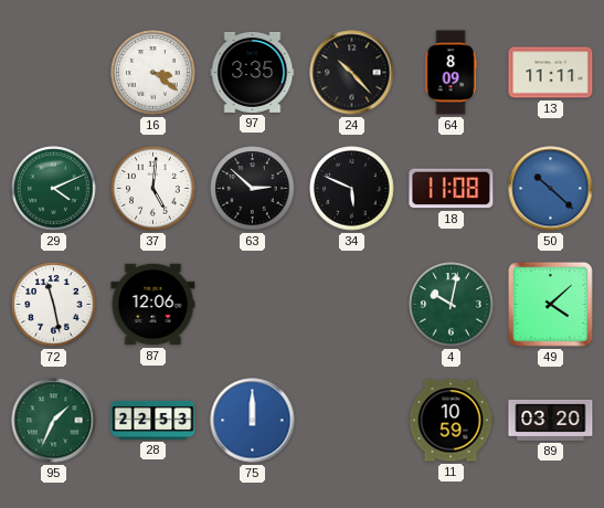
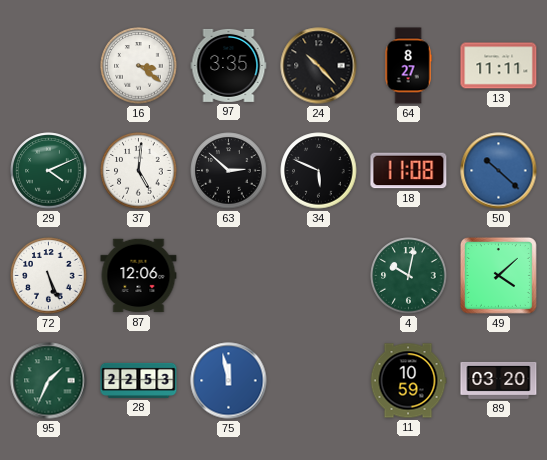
64: 8:09 -> 8:27
72: 11:28 -> 5:26
75: 12:00 -> 11:58
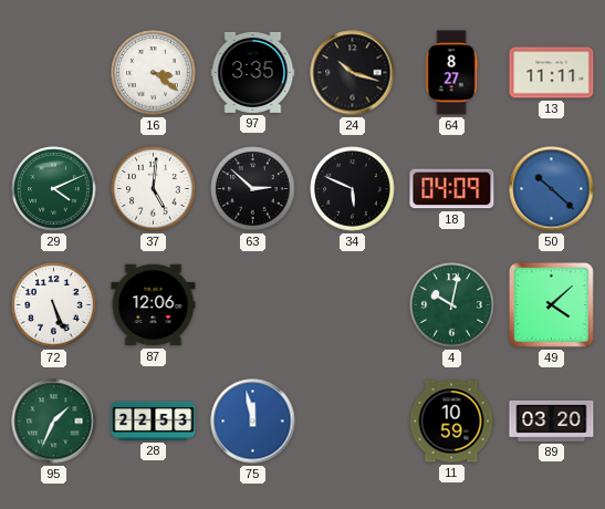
24: 10:23 -> 10:18
18: 11:08 -> 04:09
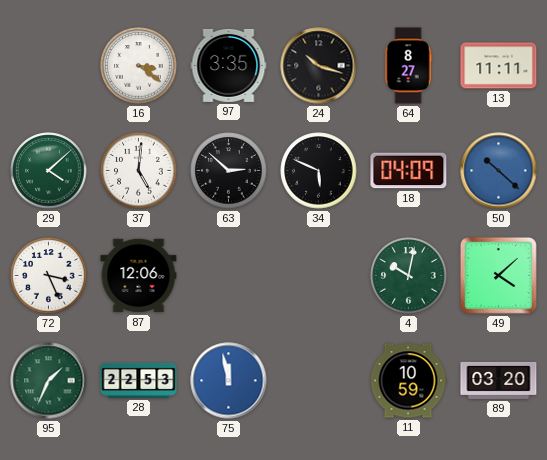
29: 4:11 -> 4:08
72: 5:26 -> 3:26
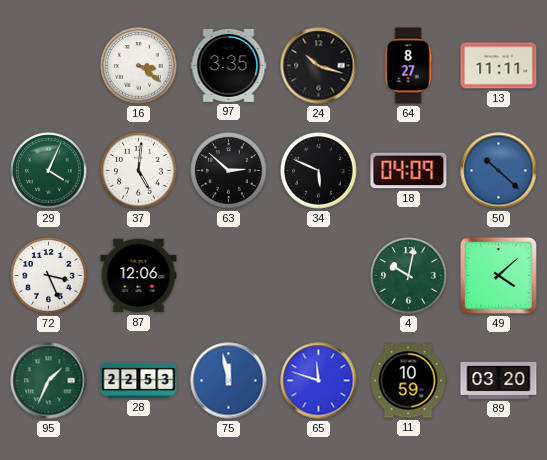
29: 4:08 -> 4:04
65: none -> 11:48
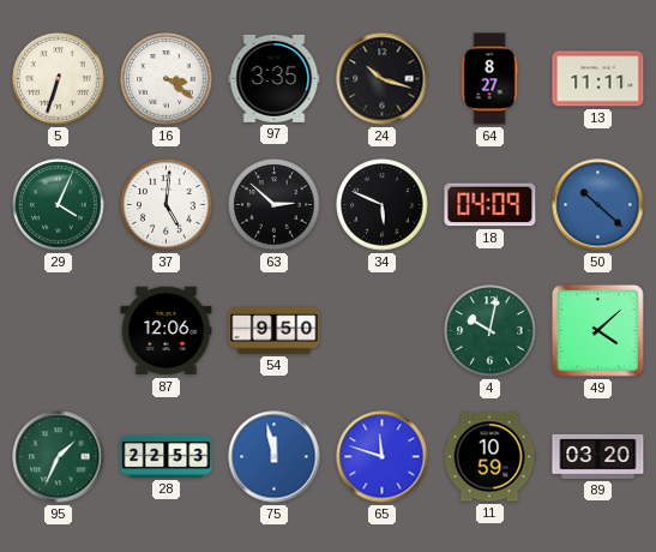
5: none -> 6:33
72: 3:26 -> none
54: none -> 9:50
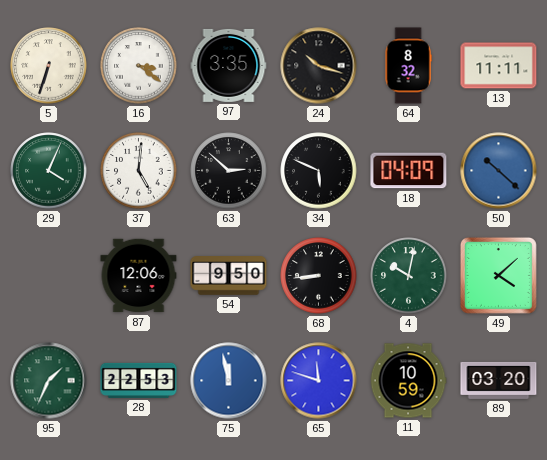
64: 8:27 -> 8:32
68: none -> 8:44
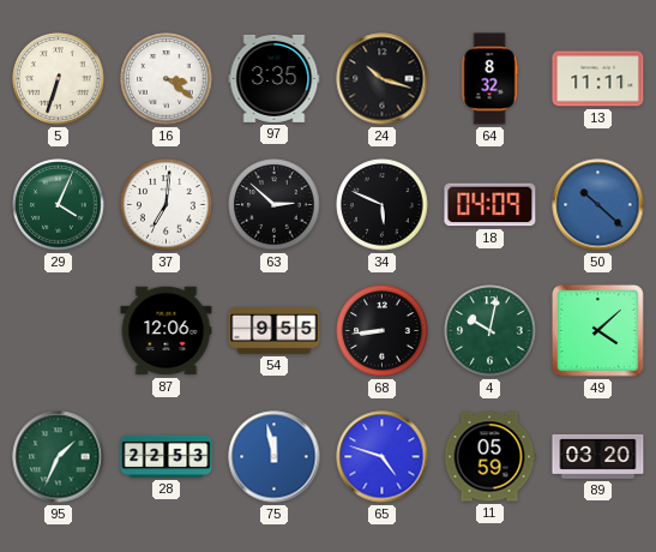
37: 5:01 -> 7:01
54: 9:50 -> 9:55
65: 11:48 -> 4:48
11: 10:59 -> 05:59
